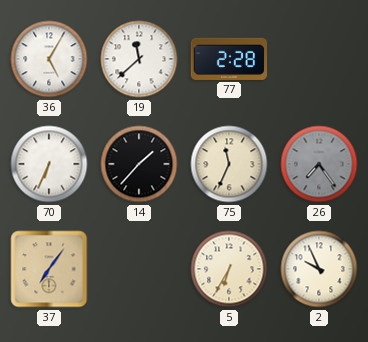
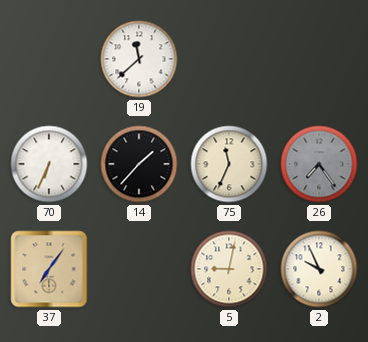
36: 5:05 -> none
77: 2:28 -> none
5: 6:35 -> 9:02
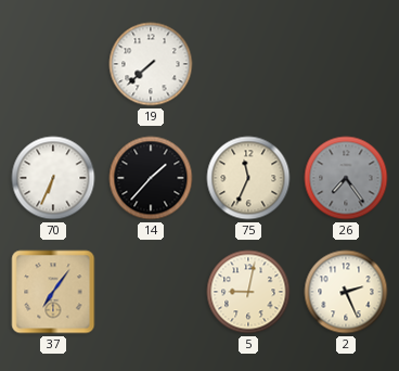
19: 11:38 -> 7:38
2: 9:56 -> 2:26
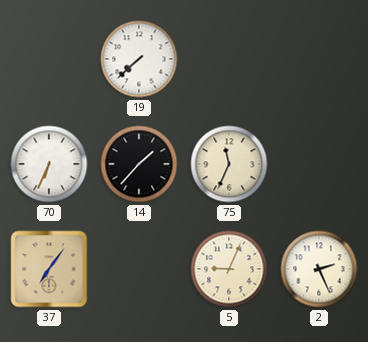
26: 7:24 -> none
5: 9:02 -> 9:04
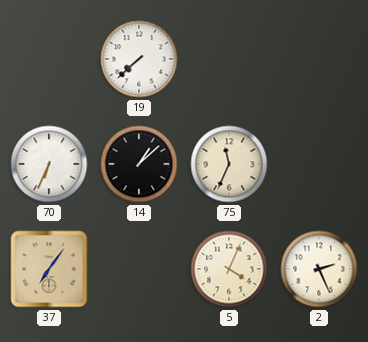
14: 1:37 -> 1:08
5: 9:04 -> 4:04
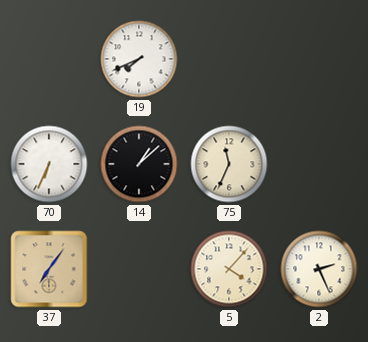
19: 7:38 -> 7:41
5: 4:04 -> 4:07
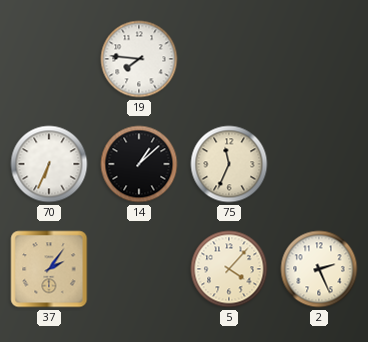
19: 7:41 -> 7:46
37: 7:06 -> 2:06
